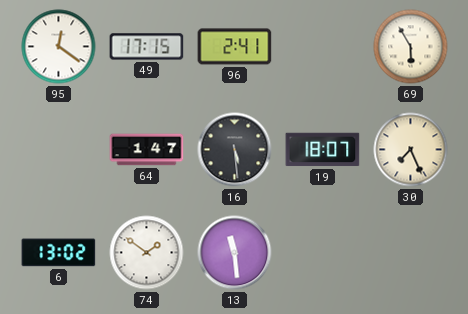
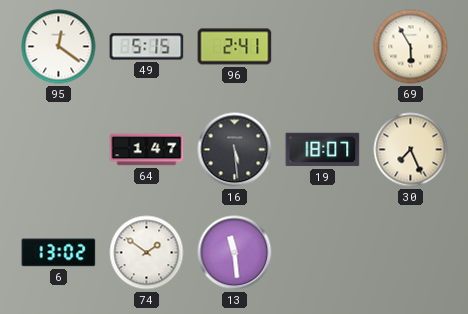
49: 17:15 -> 5:15
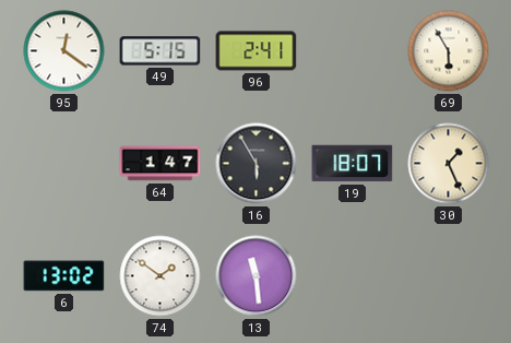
16: 5:29 -> 5:55
30: 7:26 -> 1:26
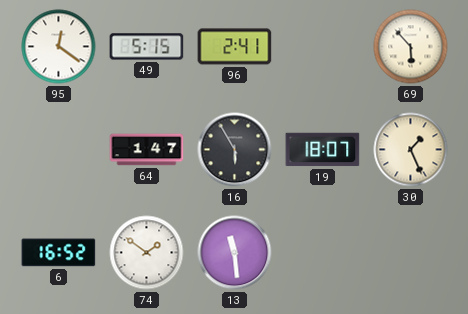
69: 5:55 -> 5:53
6: 13:02 -> 16:52
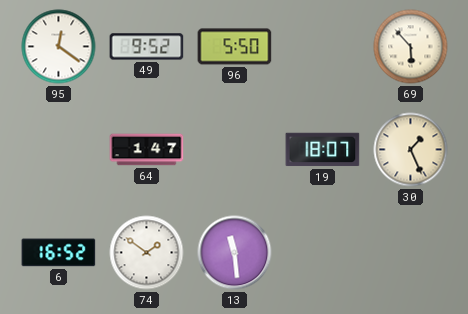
49: 5:15 -> 9:52
96: 2:41 -> 5:50
16: 5:55 -> none
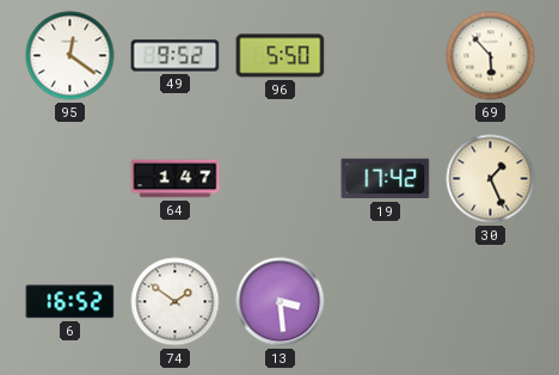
19: 18:07 -> 17:42
13: 11:29 -> 3:29
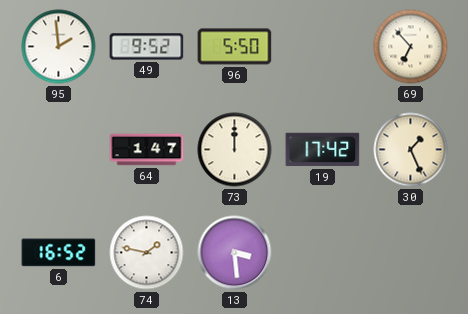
95: 12:21 -> 1:59
69: 5:53 -> 6:53
73: none -> 12:00
74: 1:51 -> 1:47
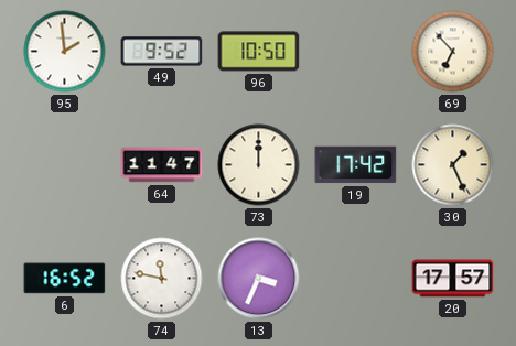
96: 5:50 -> 10:50
64: 1:47 -> 11:47
74: 1:47 -> 11:47
13: 3:29 -> 3:34
20: none -> 17:57
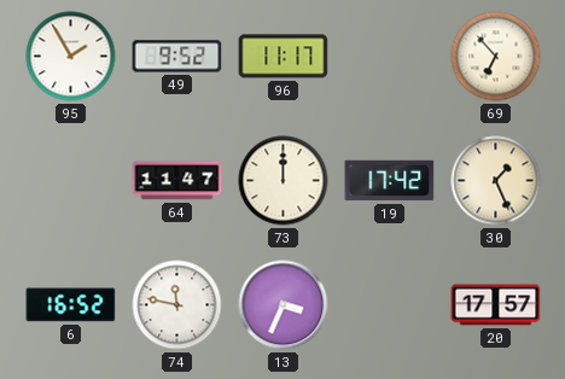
95: 1:59 -> 1:55
96: 10:50 -> 11:17
